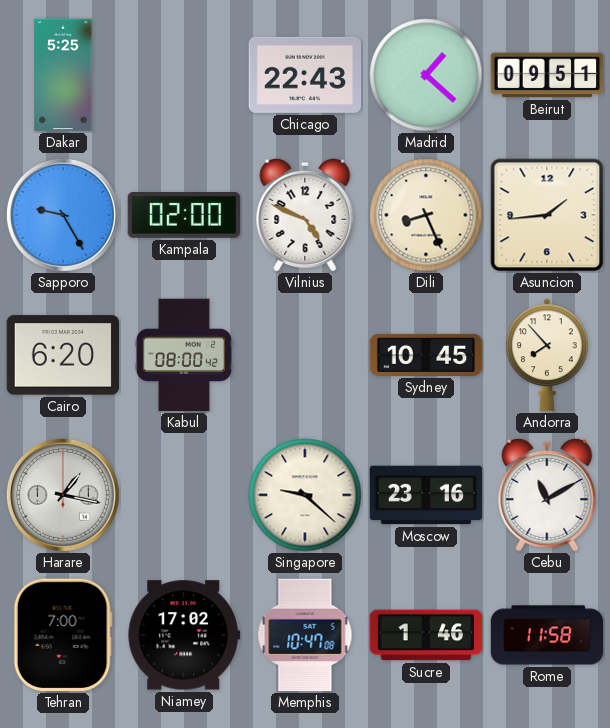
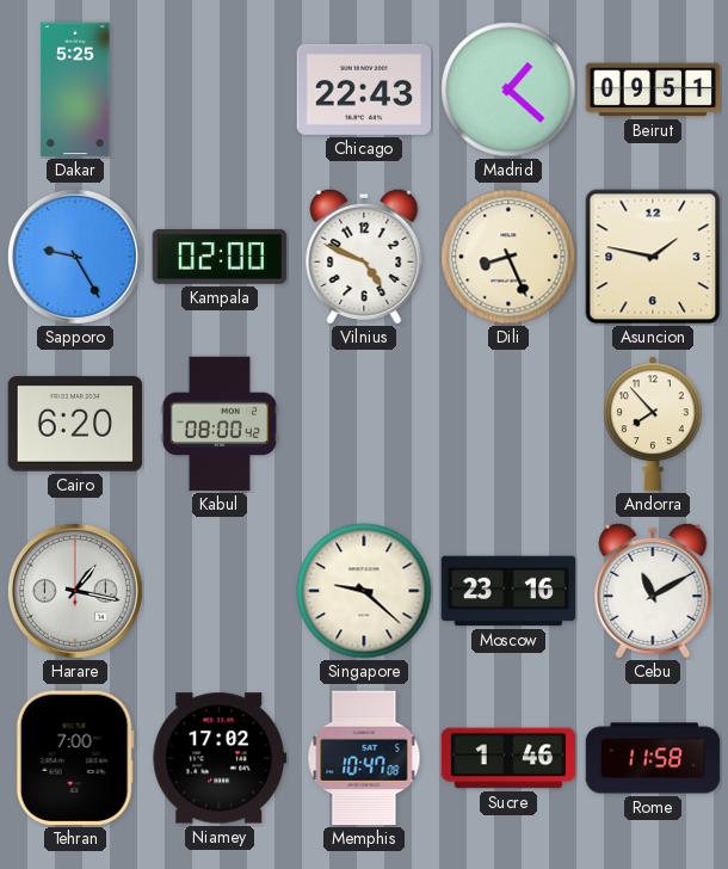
Asuncion: 1:44 -> 1:47
Sydney: 10:45 -> none
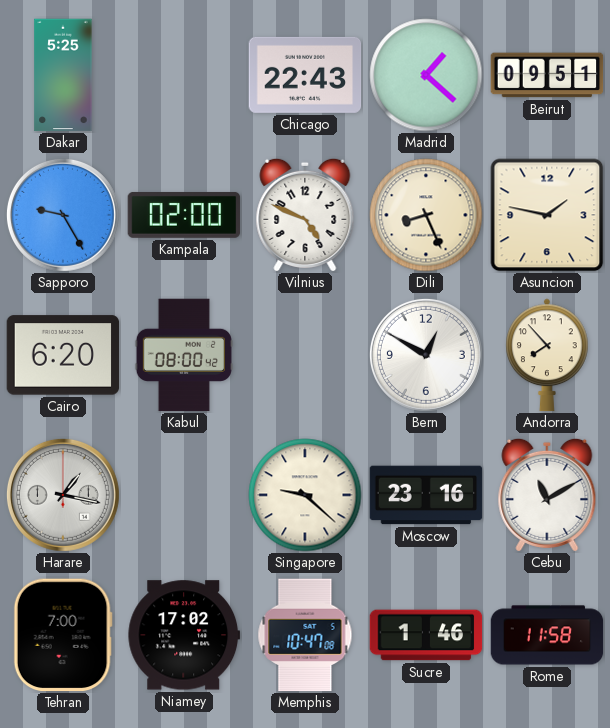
Bern: none -> 12:50
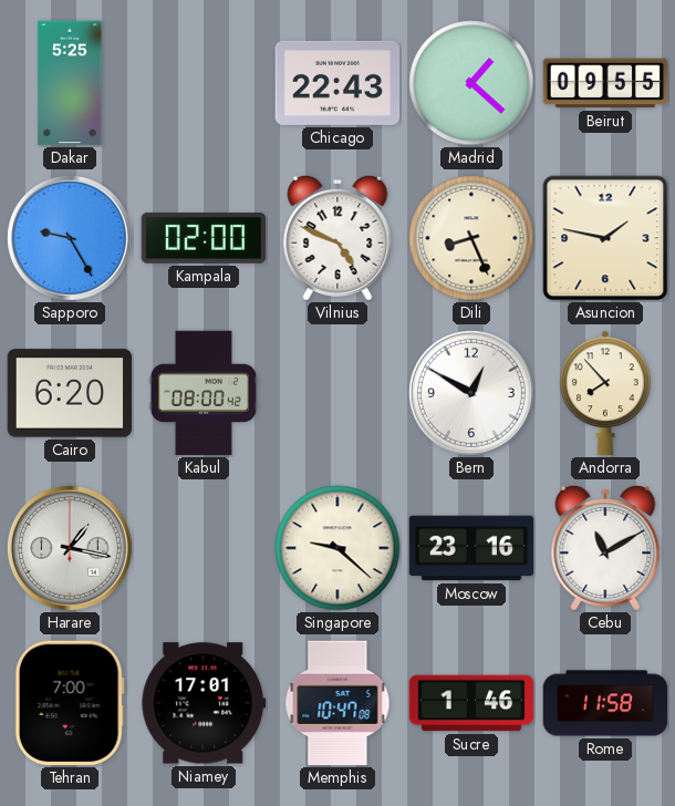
Beirut: 09:51 -> 09:55
Niamey: 17:02 -> 17:01
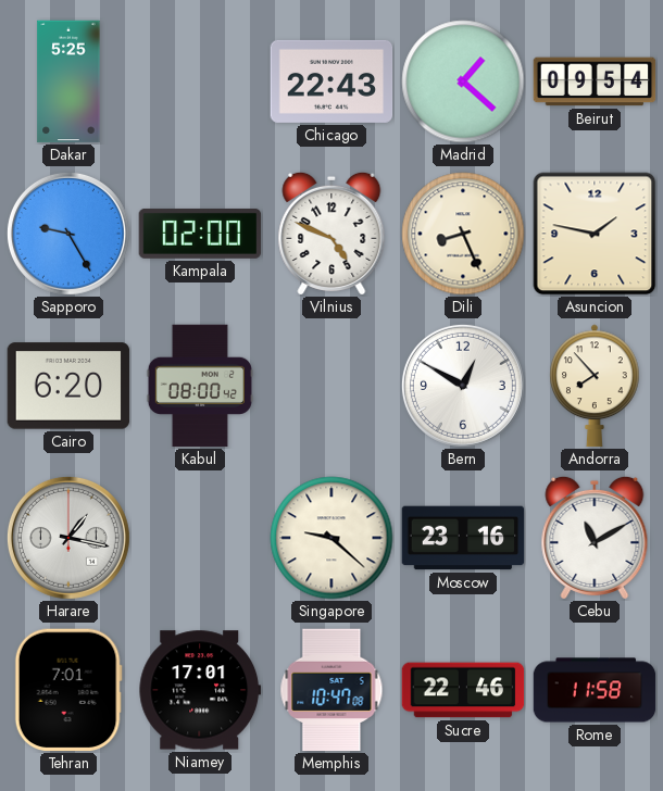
Beirut: 09:55 -> 09:54
Tehran: 7:00 -> 7:01
Sucre: 1:46 -> 22:46
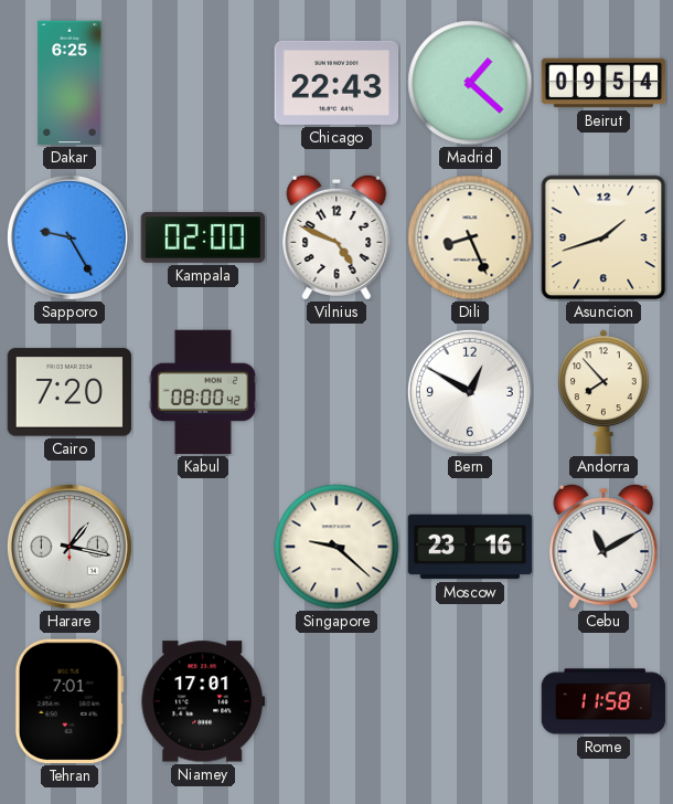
Dakar: 5:25 -> 6:25
Asuncion: 1:47 -> 1:42
Cairo: 6:20 -> 7:20
Memphis: 10:47 -> none
Sucre: 22:46 -> none
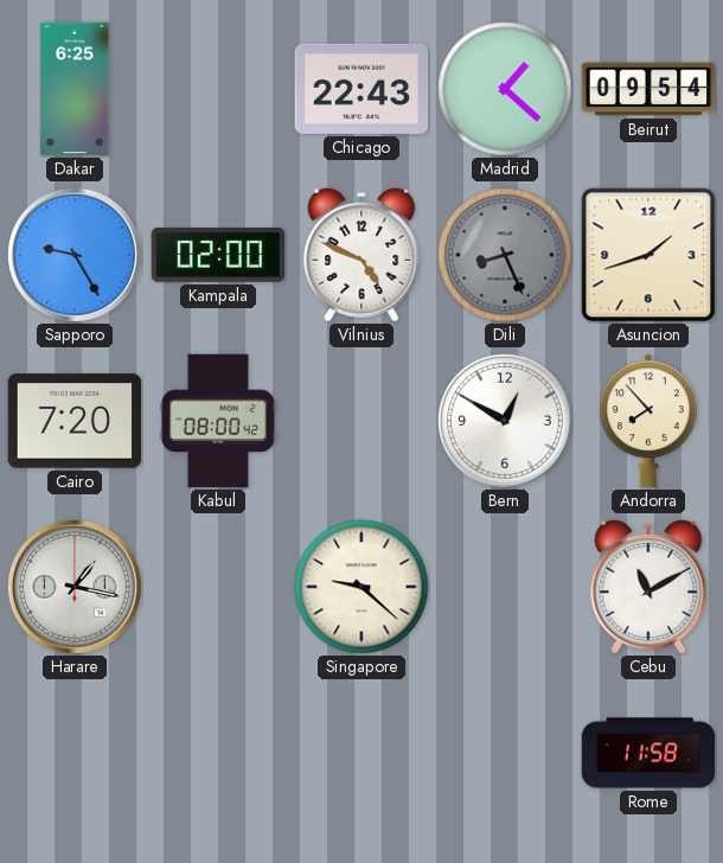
Dili dial: cream -> grey
Moscow: 23:16 -> none
Tehran: 7:01 -> none
Niamey: 17:01 -> none
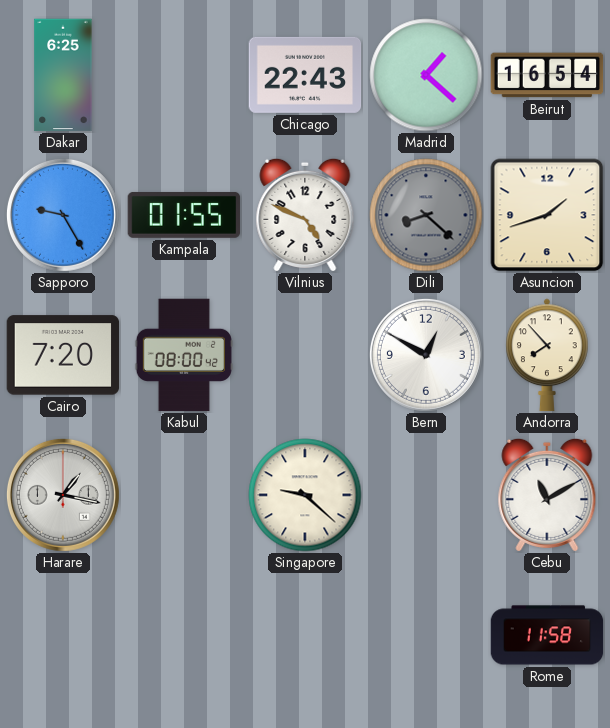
Beirut: 09:54 -> 16:54
Kampala: 02:00 -> 01:55
Dili: 8:26 -> 8:22
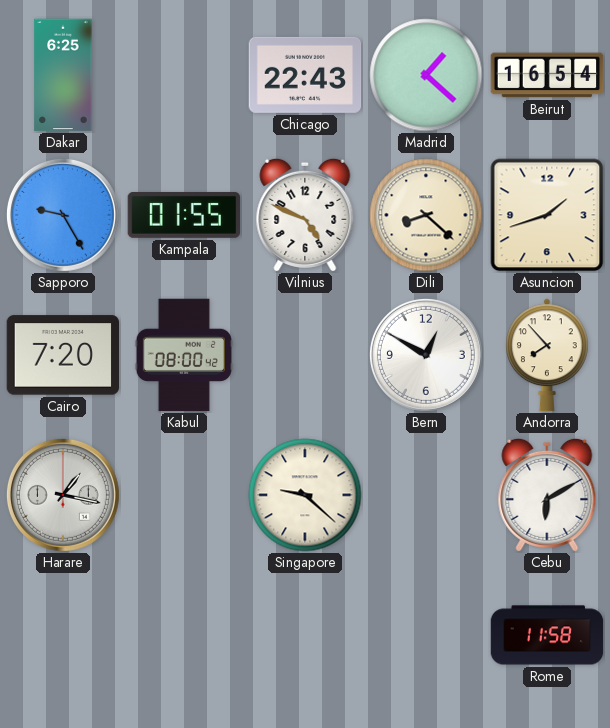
Dili dial: grey -> cream
Cebu: 11:10 -> 6:10
